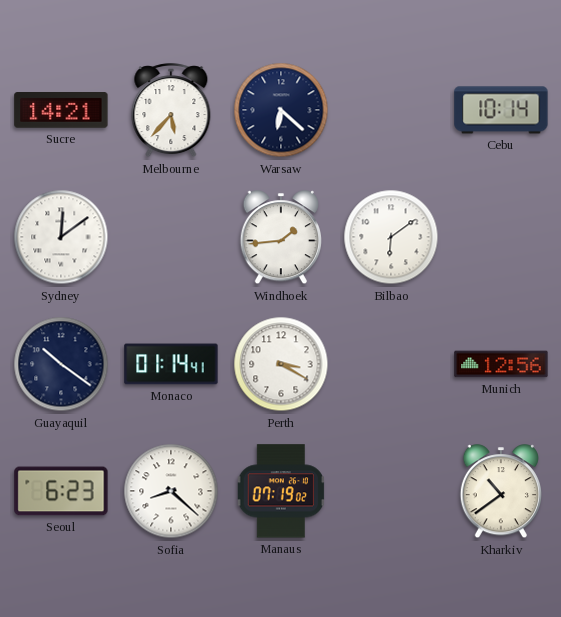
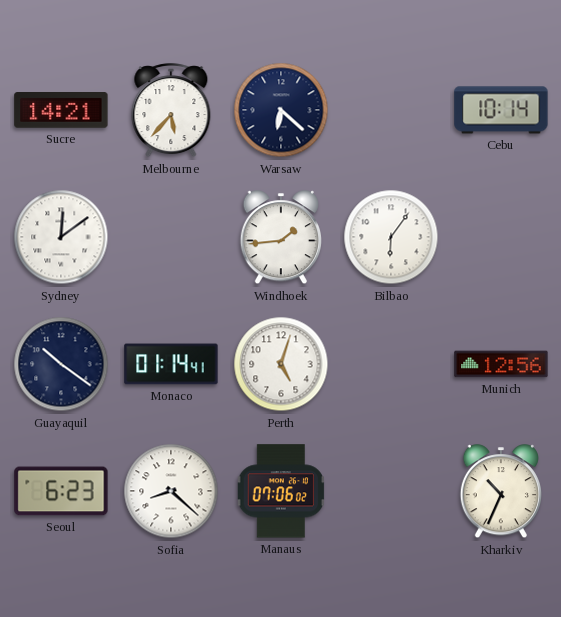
Bilbao: 6:09 -> 6:06
Perth: 3:20 -> 5:03
Manaus: 07:19 -> 07:06
Kharkiv: 10:39 -> 10:34
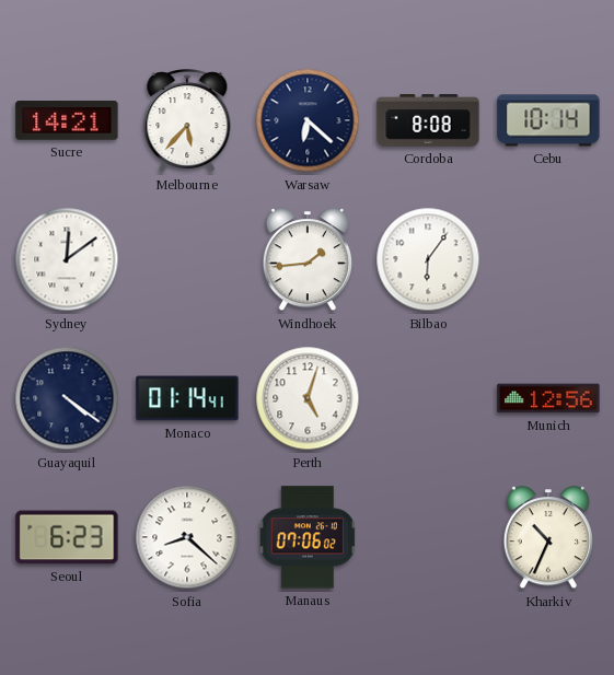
Cordoba: none -> 8:08
Guayaquil: 10:21 -> 4:21
